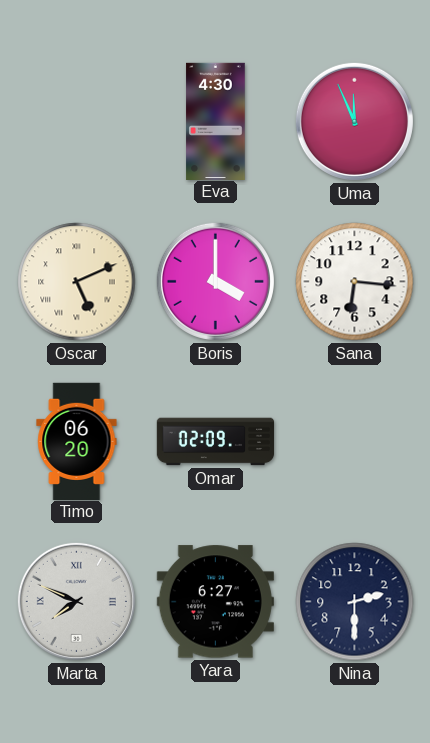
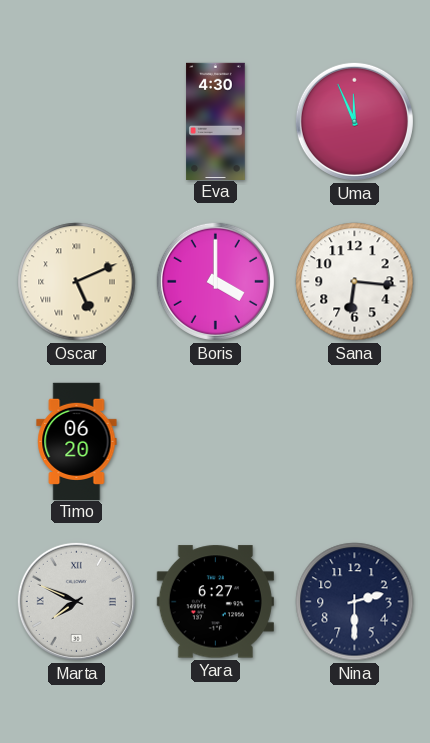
Omar: 02:09 -> none
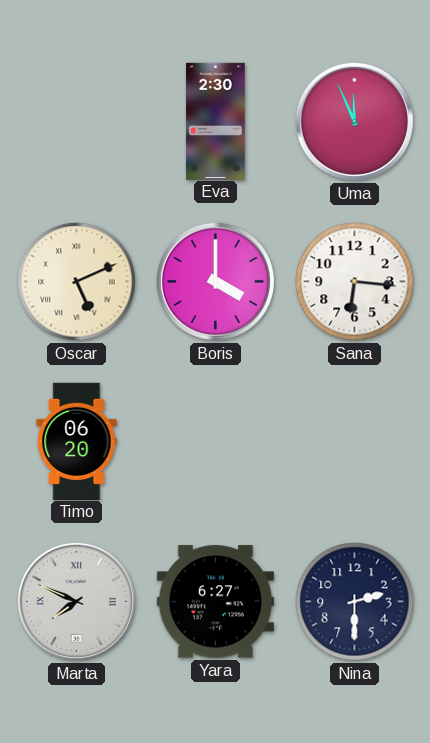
Eva: 4:30 -> 2:30
